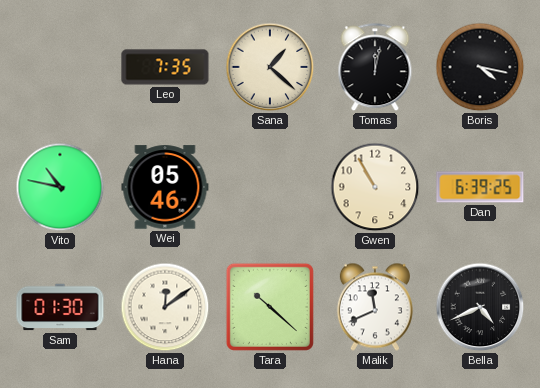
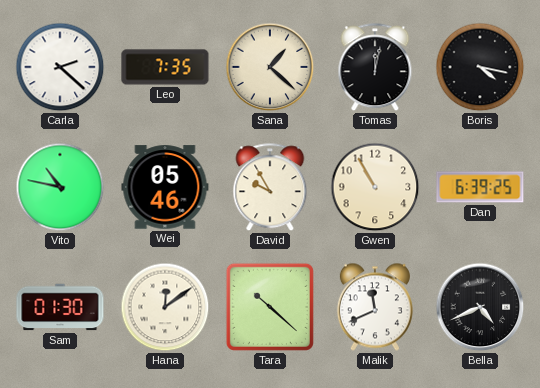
Carla: none -> 2:22
David: none -> 9:55
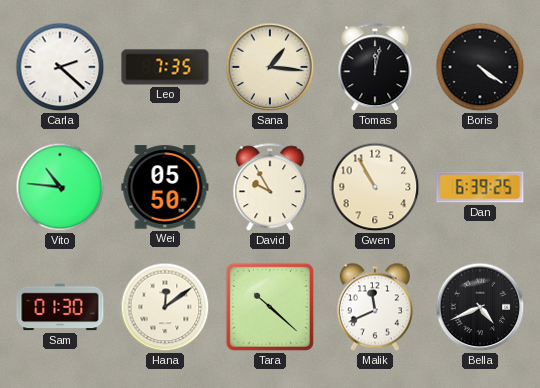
Sana: 1:22 -> 1:16
Boris: 4:17 -> 4:21
Vito: 10:47 -> 10:46
Wei: 05:46 -> 05:50
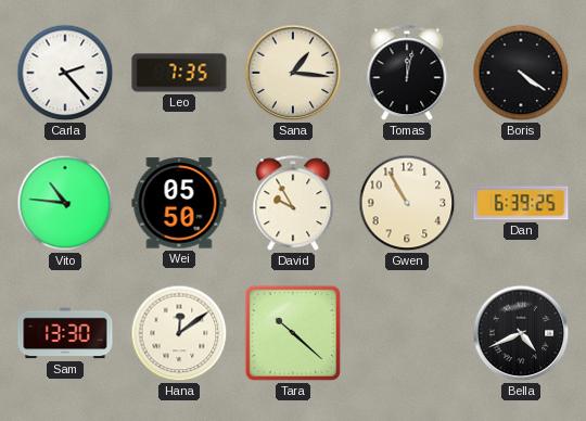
Carla: 2:22 -> 2:23
Sam: 01:30 -> 13:30
Malik: 11:41 -> none
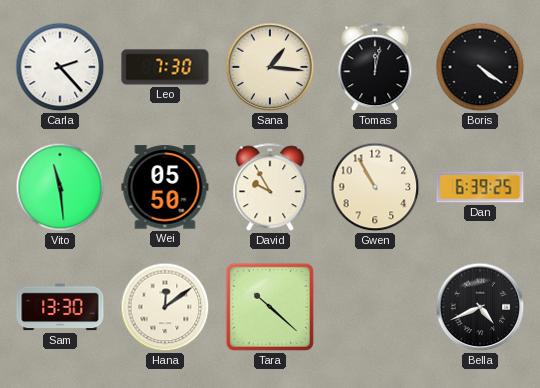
Leo: 7:35 -> 7:30
Vito: 10:46 -> 11:29
